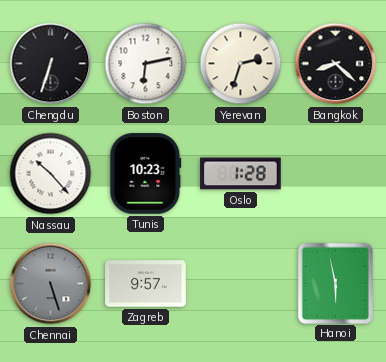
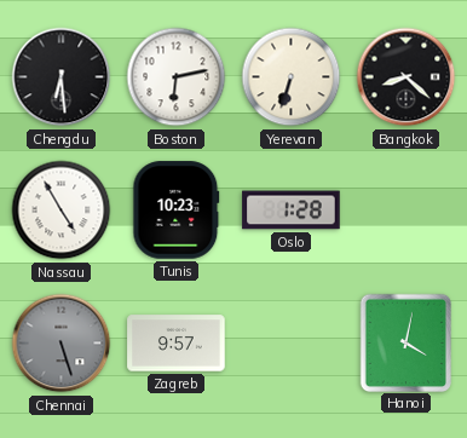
Chengdu: 6:33 -> 6:29
Yerevan: 2:33 -> 6:33
Nassau: 10:23 -> 4:55
Hanoi: 5:58 -> 4:02
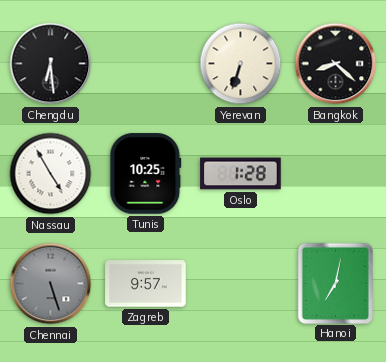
Boston: 6:13 -> none
Tunis: 10:23 -> 10:25
Hanoi: 4:02 -> 7:02
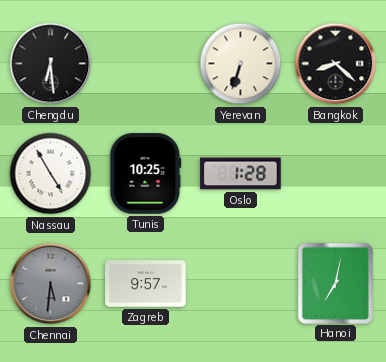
Chennai: 5:27 -> 5:31
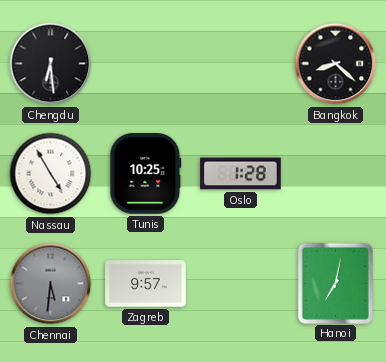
Yerevan: 6:33 -> none
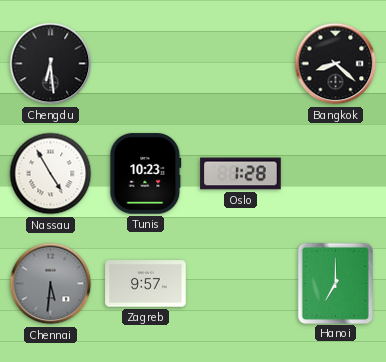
Tunis: 10:25 -> 10:23
Hanoi: 7:02 -> 7:00
